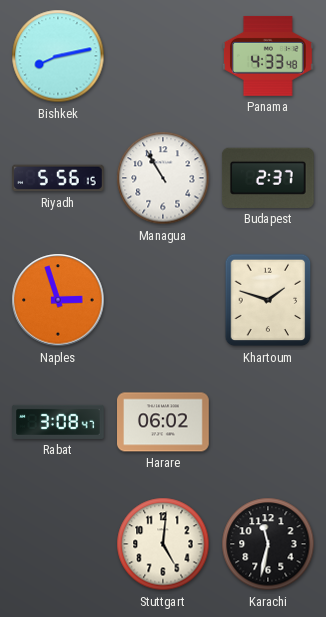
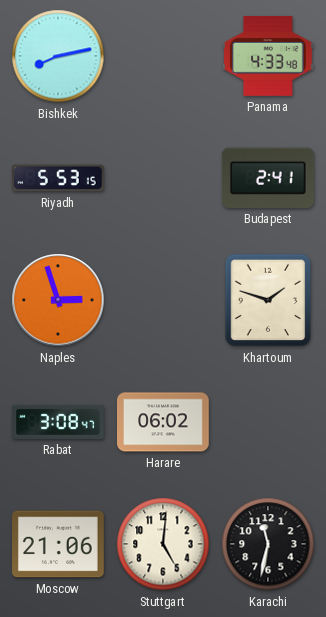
Riyadh: 5:56 -> 5:53
Managua: 10:55 -> none
Budapest: 2:37 -> 2:41
Moscow: none -> 21:06
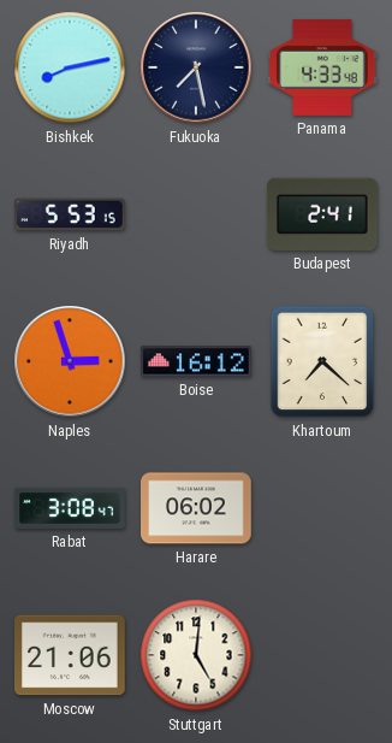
Fukuoka: none -> 7:28
Boise: none -> 16:12
Khartoum: 1:48 -> 7:22
Karachi: 11:32 -> none
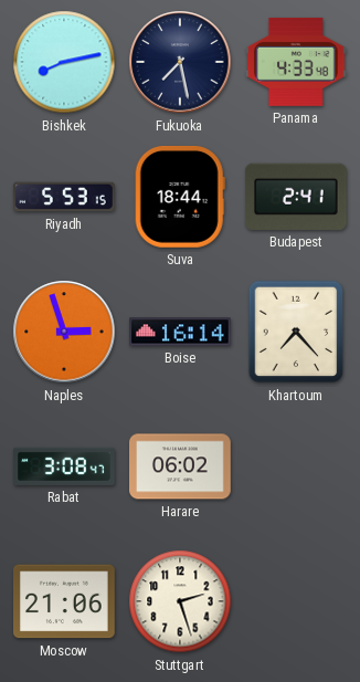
Suva: none -> 18:44
Boise: 16:12 -> 16:14
Khartoum: 7:22 -> 7:23
Stuttgart: 5:01 -> 2:27
